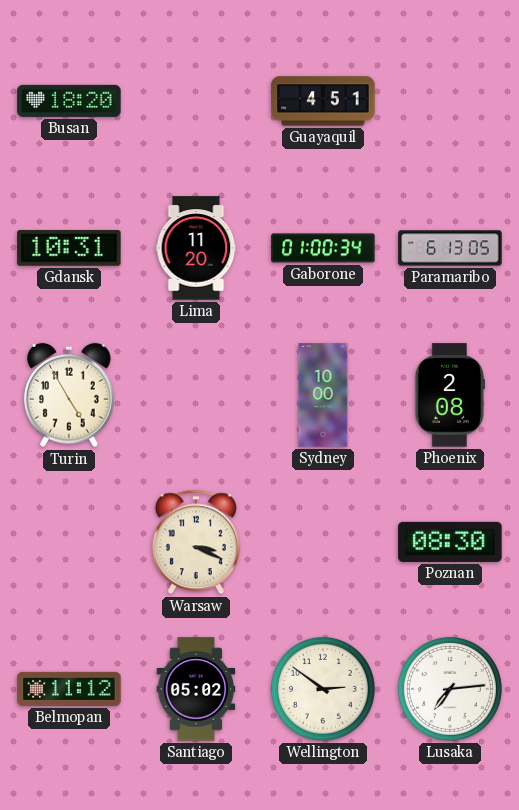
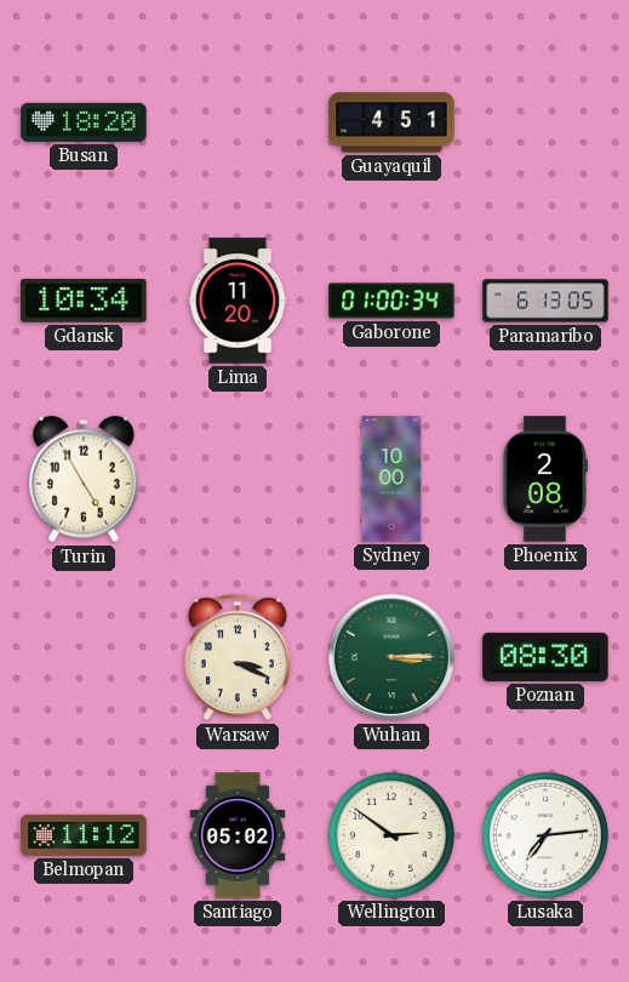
Gdansk: 10:31 -> 10:34
Wuhan: none -> 3:15
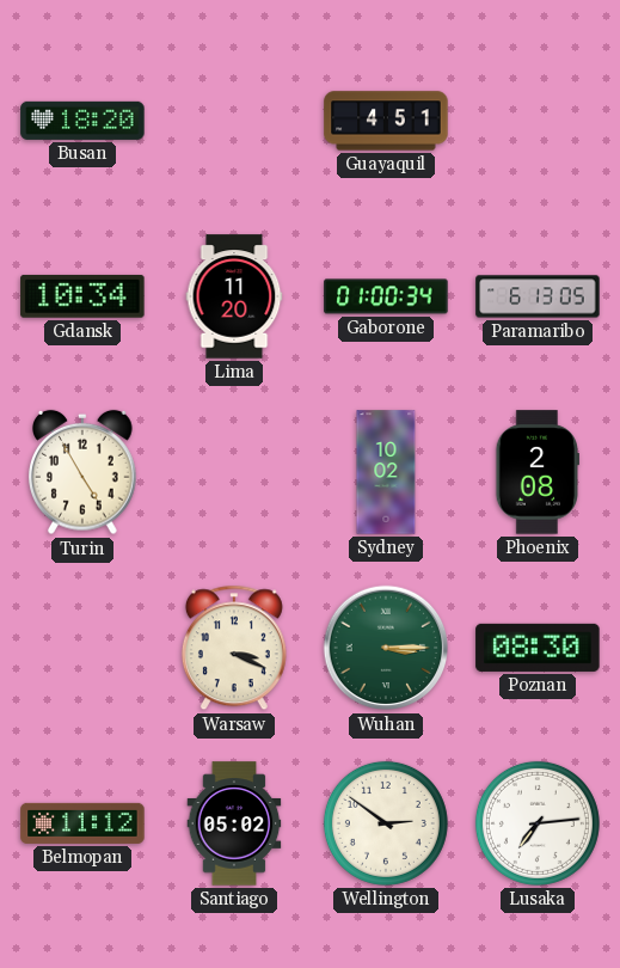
Sydney: 10:00 -> 10:02
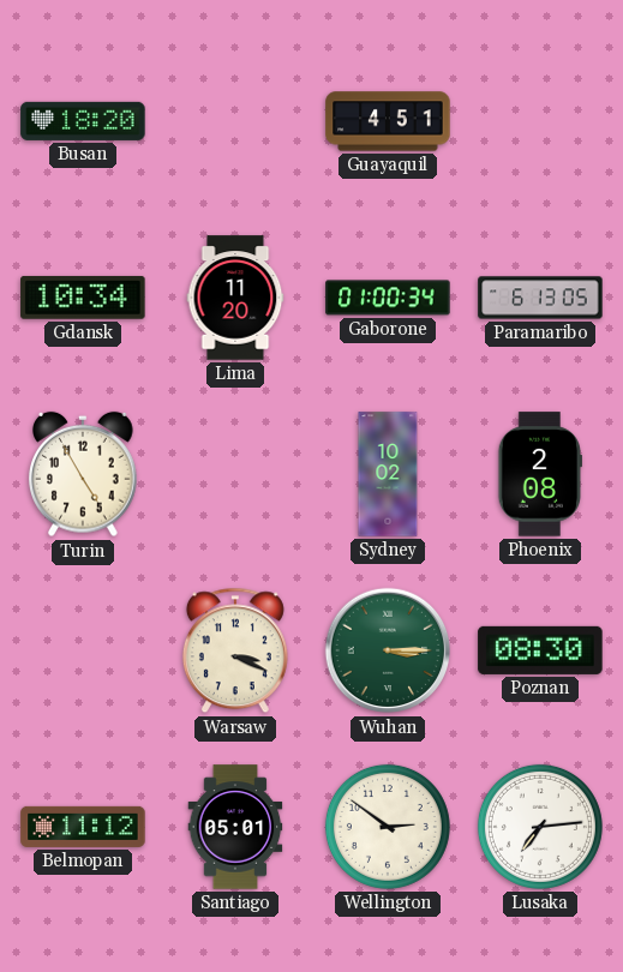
Santiago: 05:02 -> 05:01
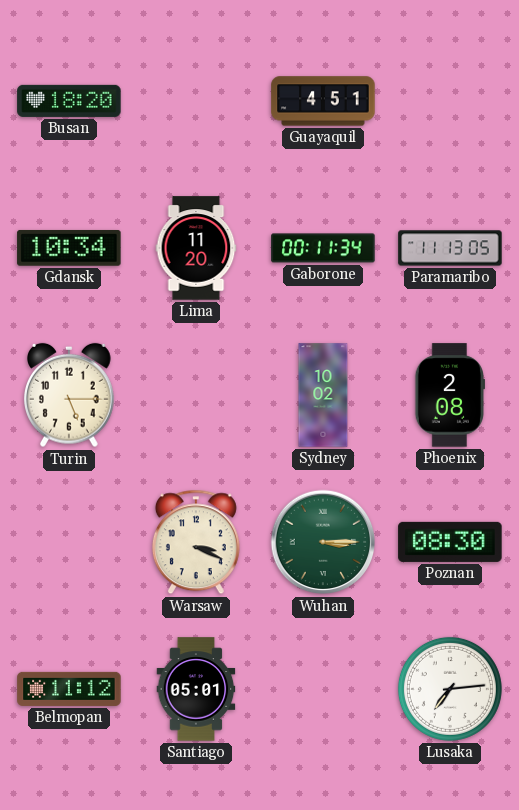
Gaborone: 01:00 -> 00:11
Paramaribo: 6:13 -> 11:13
Turin: 4:55 -> 5:15
Wellington: 2:51 -> none
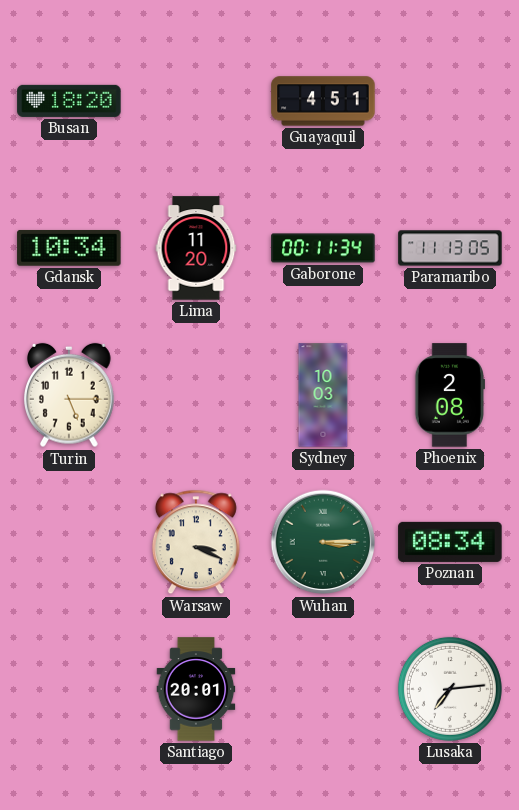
Sydney: 10:02 -> 10:03
Poznan: 08:30 -> 08:34
Belmopan: 11:12 -> none
Santiago: 05:01 -> 20:01
